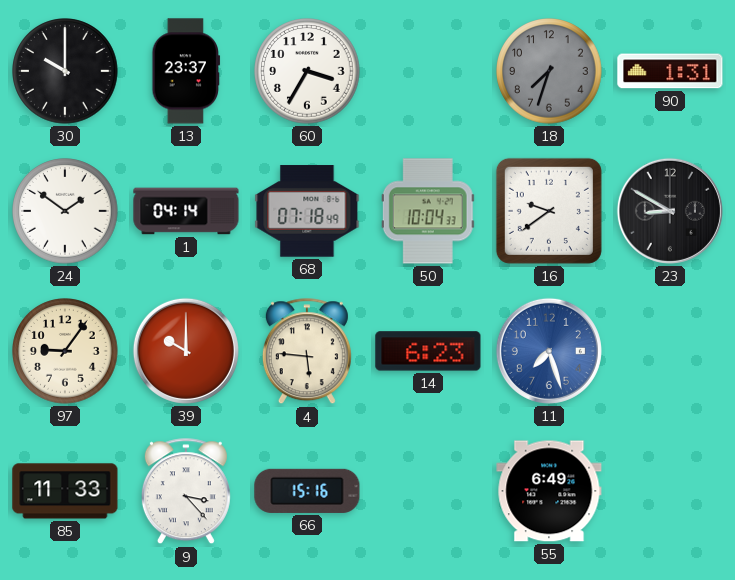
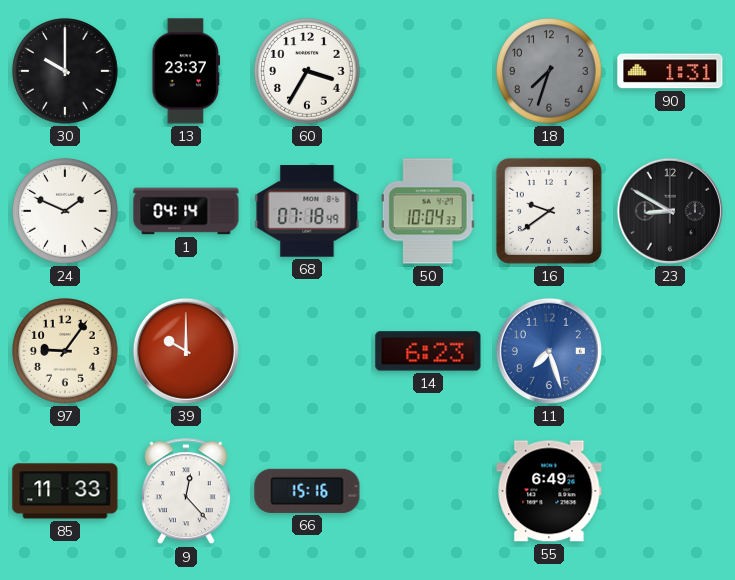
24: 1:51 -> 1:49
4: 5:46 -> none
9: 3:23 -> 12:23
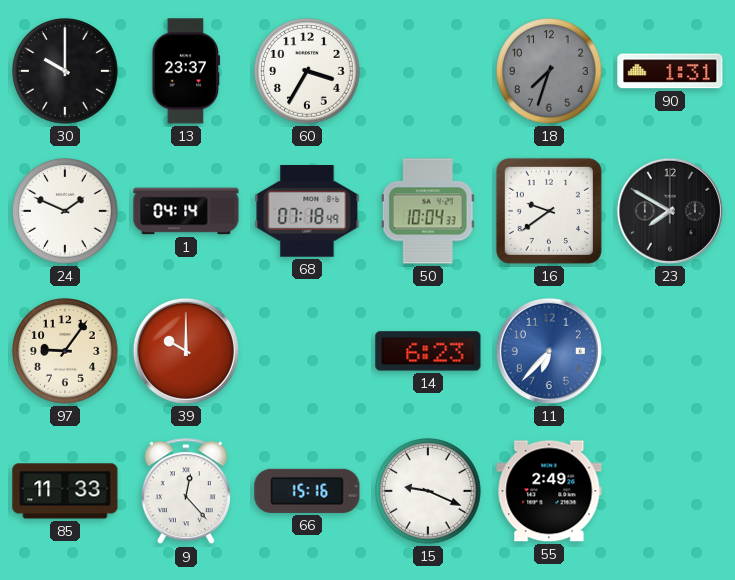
23: 8:50 -> 7:50
11: 7:27 -> 6:37
15: none -> 9:19
55: 6:49 -> 2:49
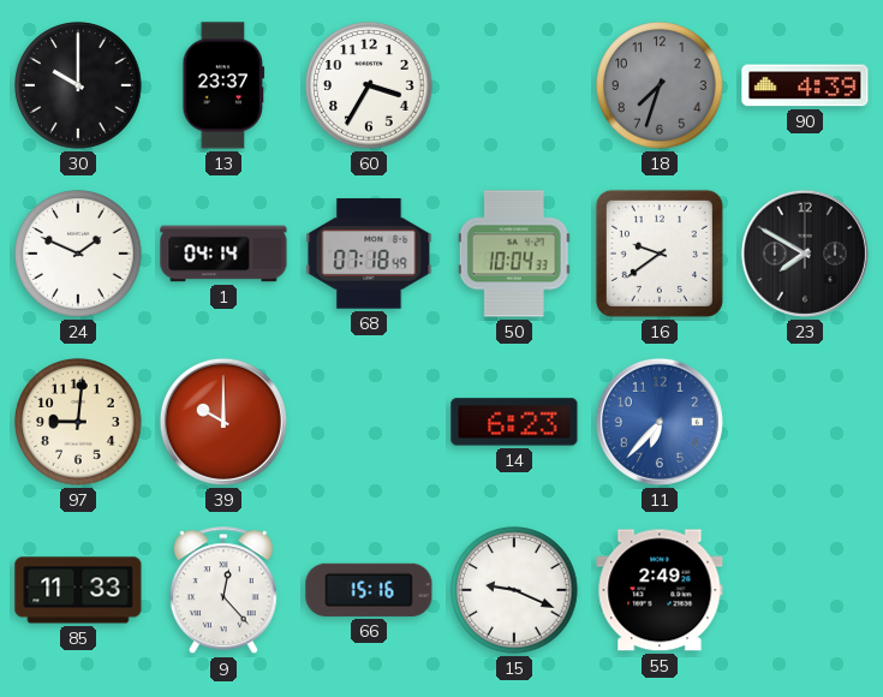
90: 1:31 -> 4:39
97: 9:06 -> 9:01
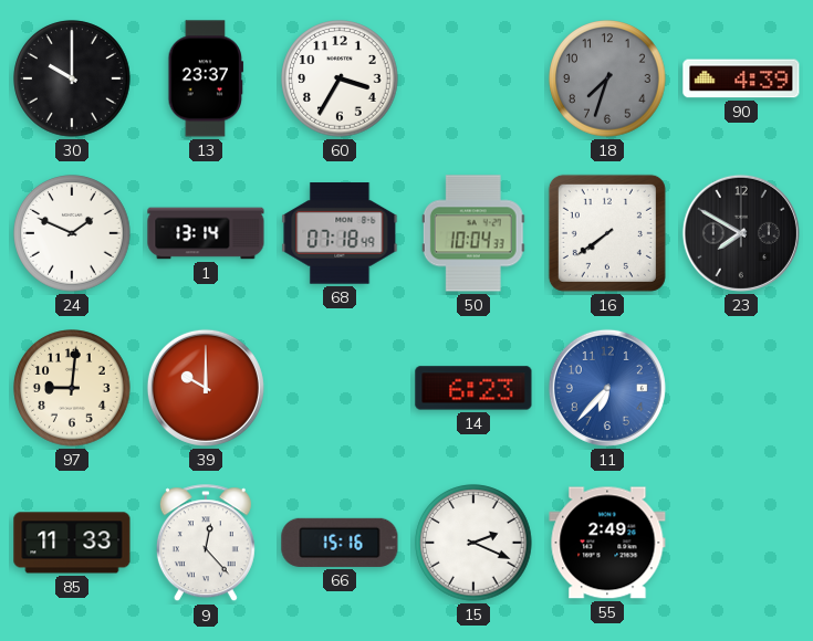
1: 04:14 -> 13:14
16: 9:39 -> 7:39
15: 9:19 -> 2:19
